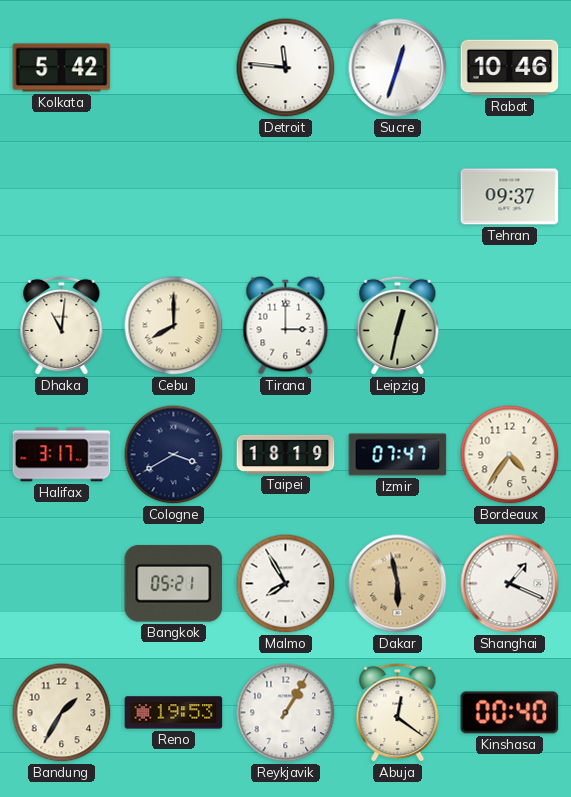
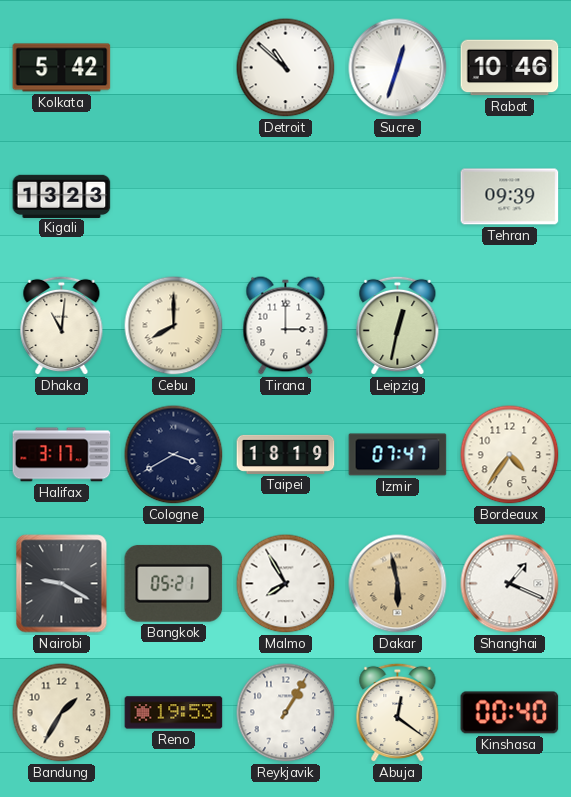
Detroit: 11:46 -> 10:52
Kigali: none -> 13:23
Tehran: 09:37 -> 09:39
Nairobi: none -> 9:20
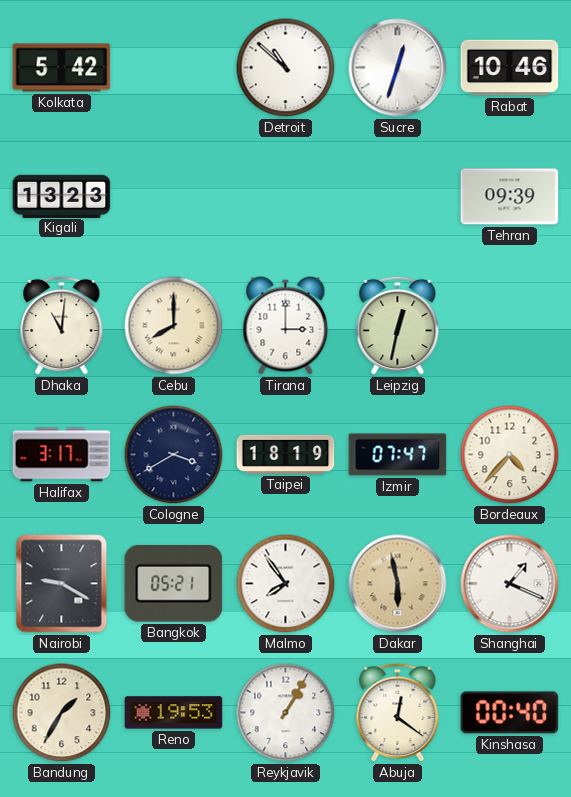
Bordeaux: 4:36 -> 4:37
Malmo: 7:55 -> 7:54
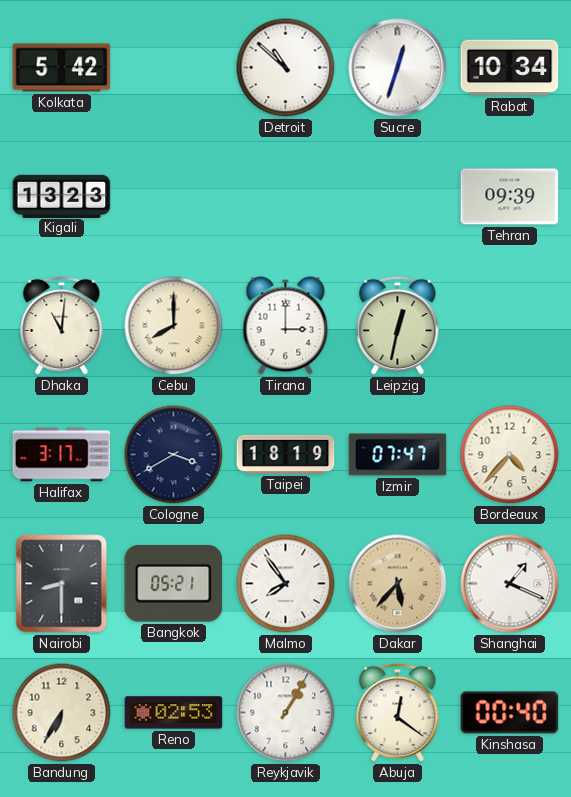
Rabat: 10:46 -> 10:34
Nairobi: 9:20 -> 8:30
Dakar: 5:58 -> 5:37
Bandung: 1:35 -> 6:35
Reno: 19:53 -> 02:53
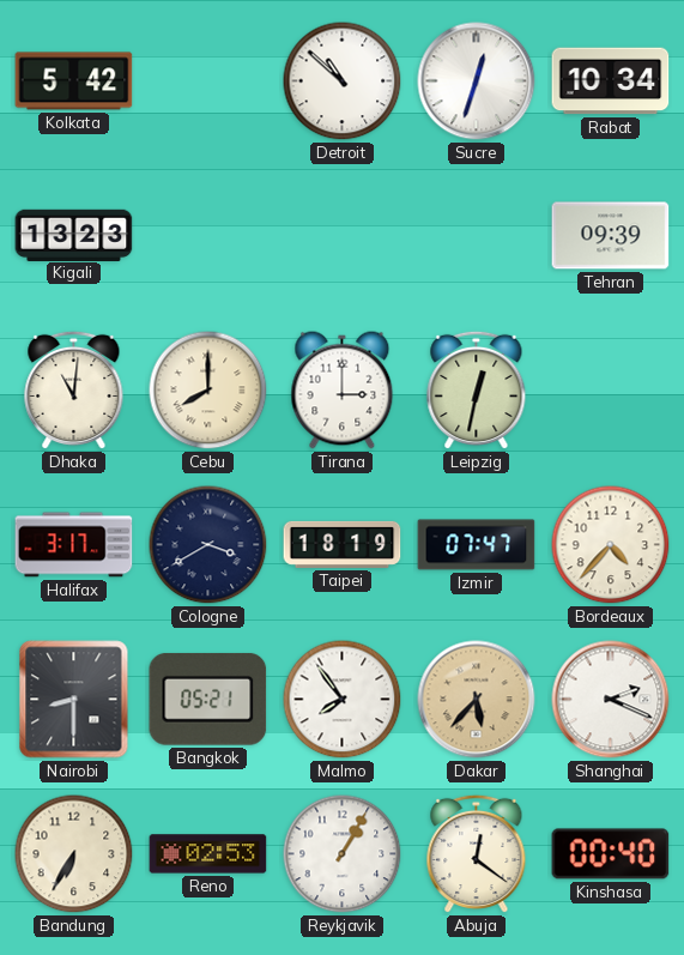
Shanghai: 1:19 -> 2:19
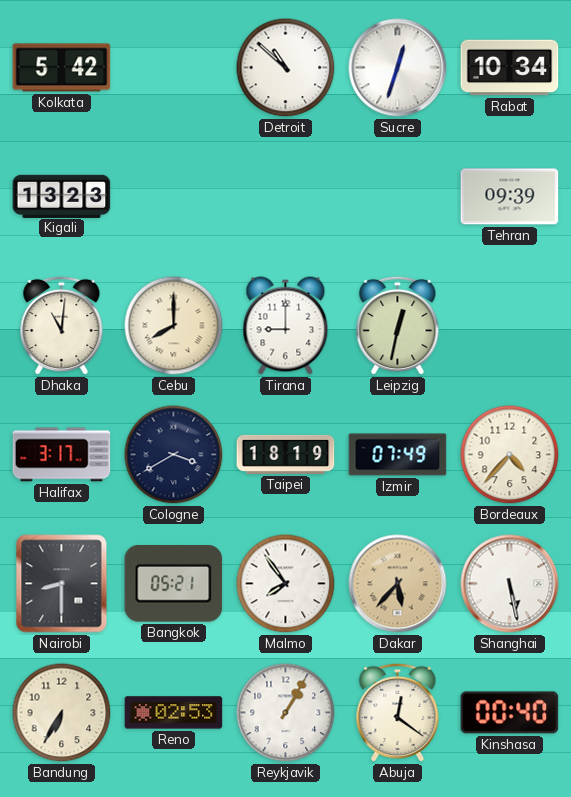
Tirana: 3:00 -> 9:00
Izmir: 07:47 -> 07:49
Shanghai: 2:19 -> 5:28
